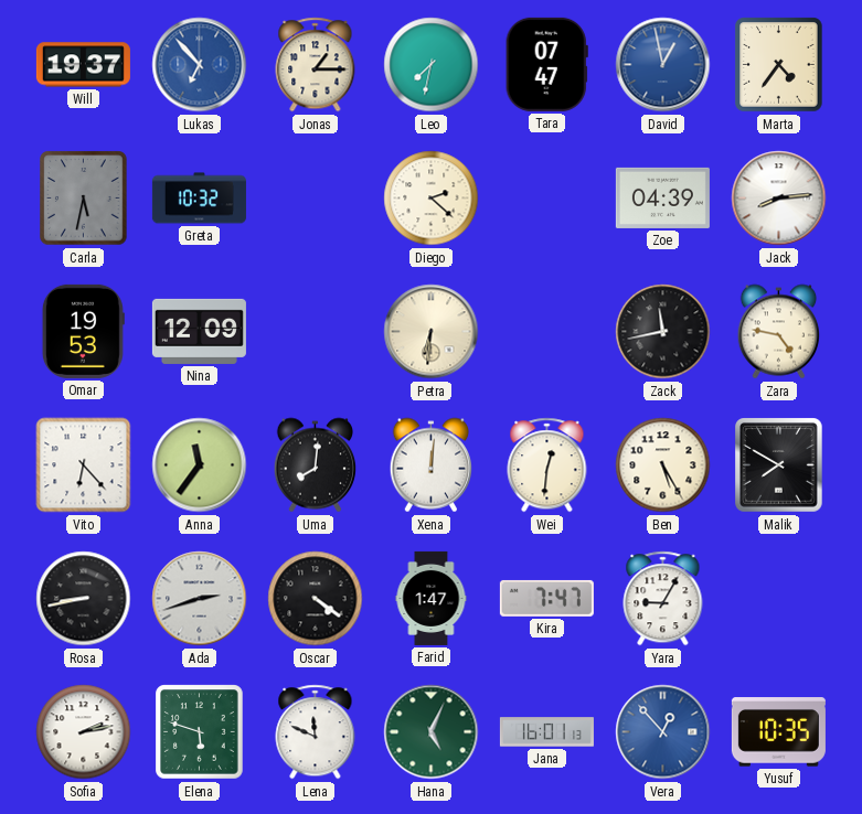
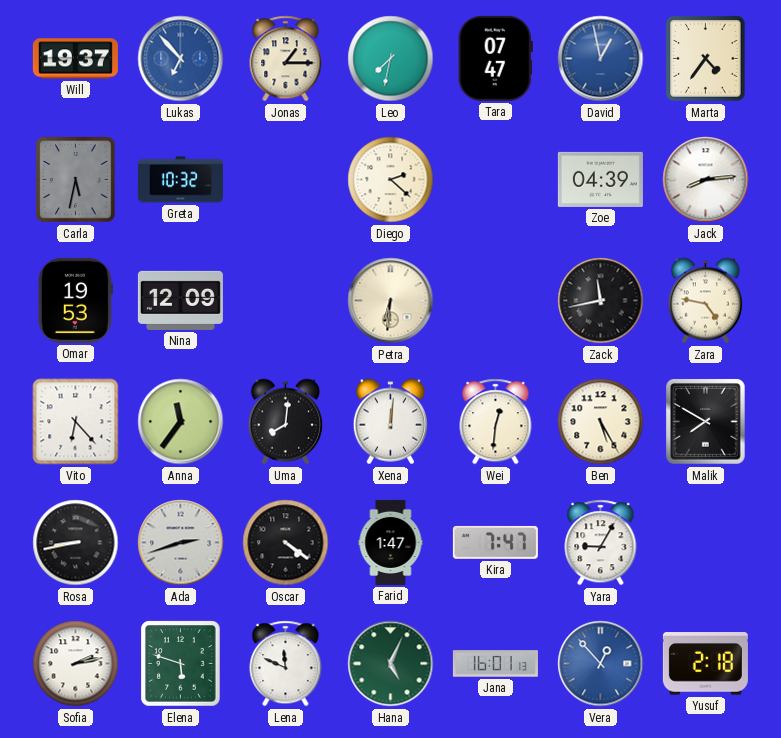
Yusuf: 10:35 -> 2:18
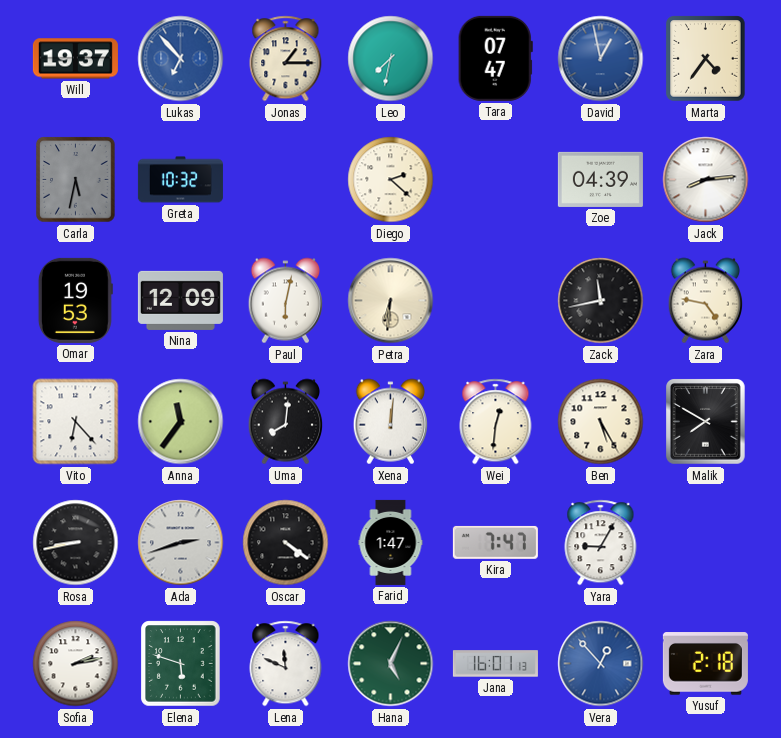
Paul: none -> 6:02
